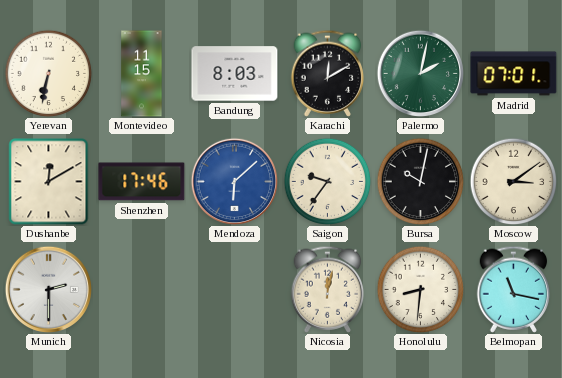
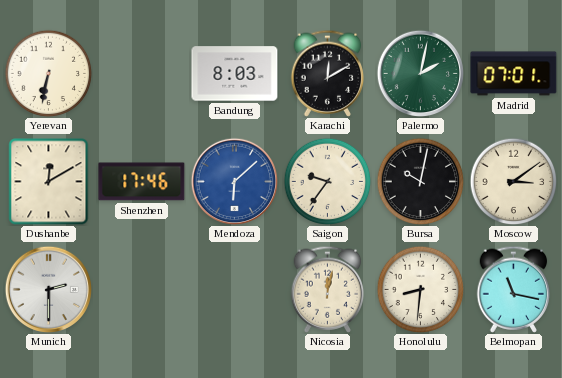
Montevideo: 11:15 -> none
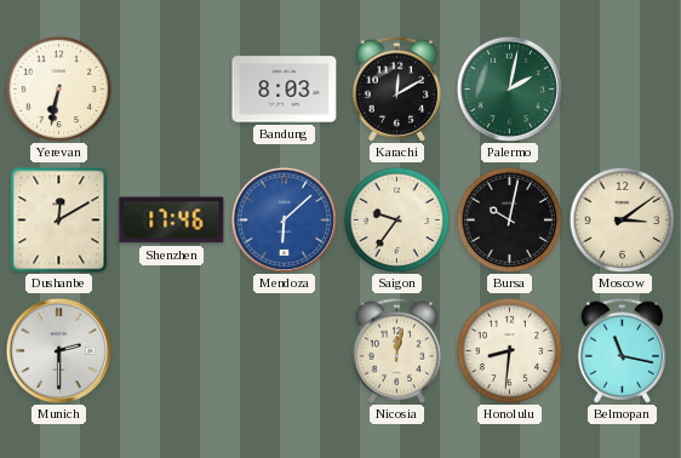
Madrid: 07:01 -> none
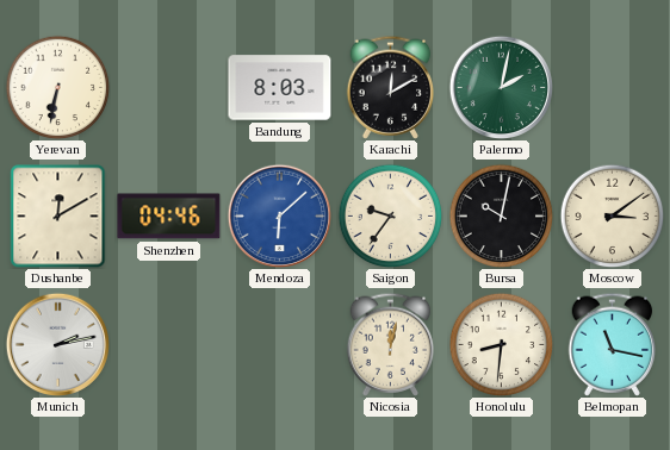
Shenzhen: 17:46 -> 04:46
Munich: 2:30 -> 2:13
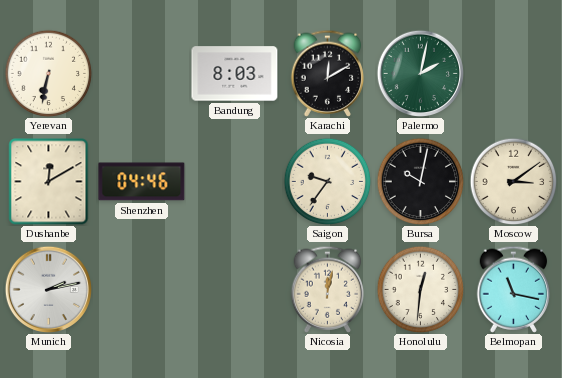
Mendoza: 6:08 -> none
Honolulu: 8:31 -> 12:31
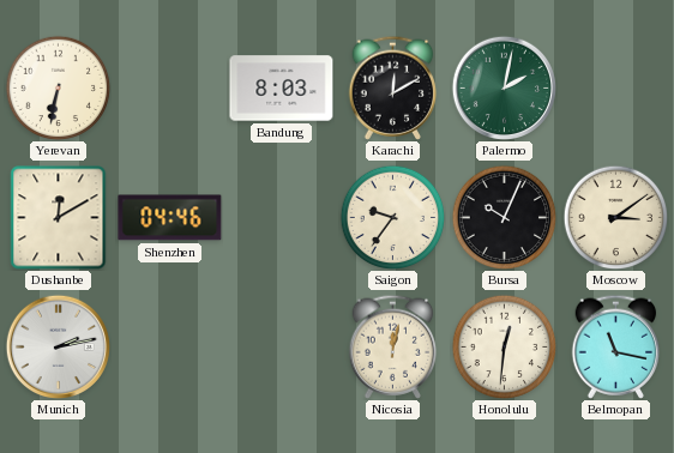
Bursa: 10:02 -> 10:04
